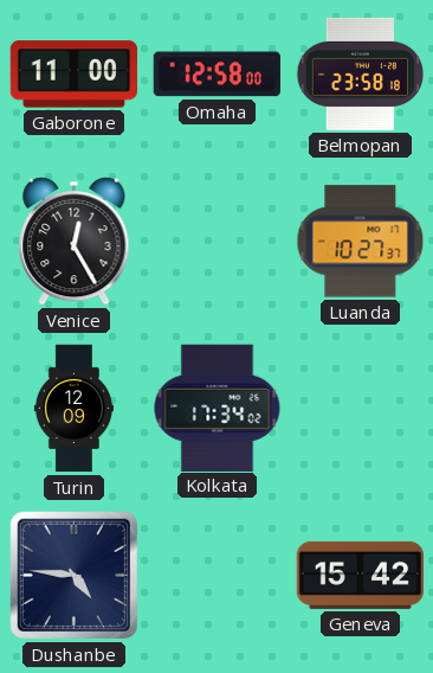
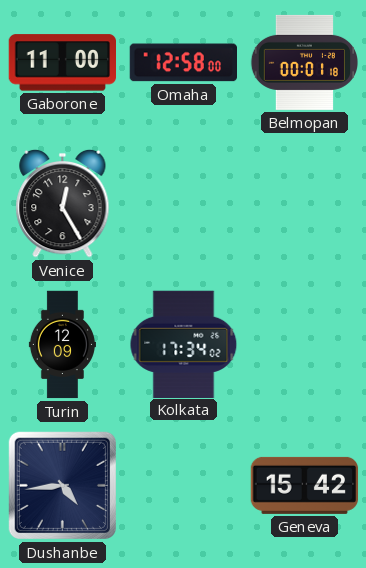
Belmopan: 23:58 -> 00:01
Luanda: 10:27 -> none
Dushanbe: 4:46 -> 4:44
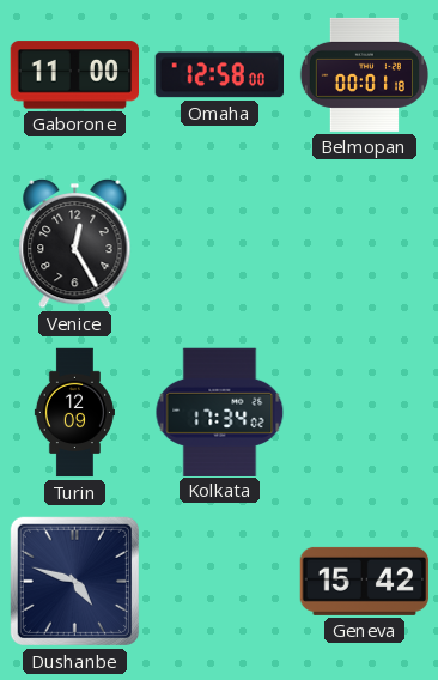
Dushanbe: 4:44 -> 4:48
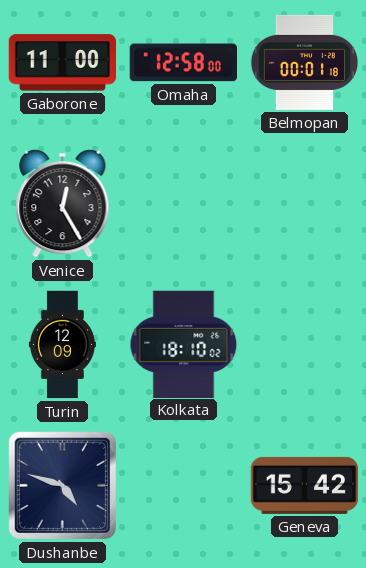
Kolkata: 17:34 -> 18:10
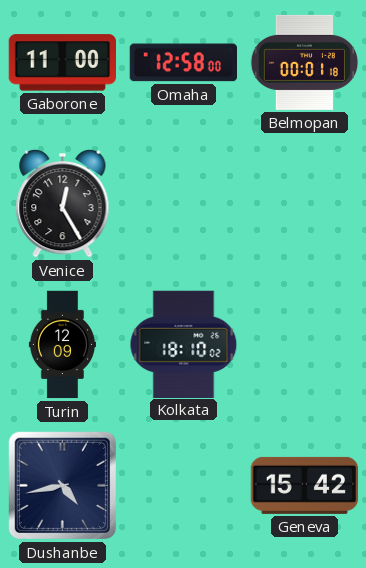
Dushanbe: 4:48 -> 4:43
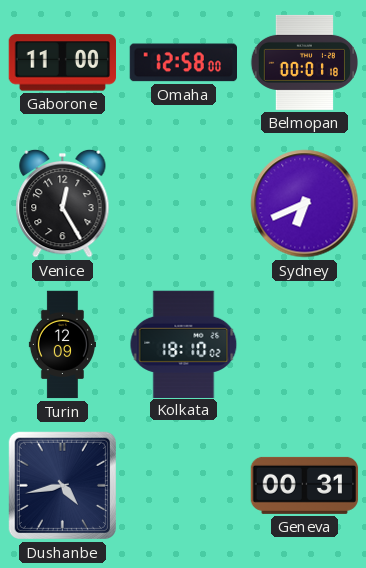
Sydney: none -> 6:41
Geneva: 15:42 -> 00:31
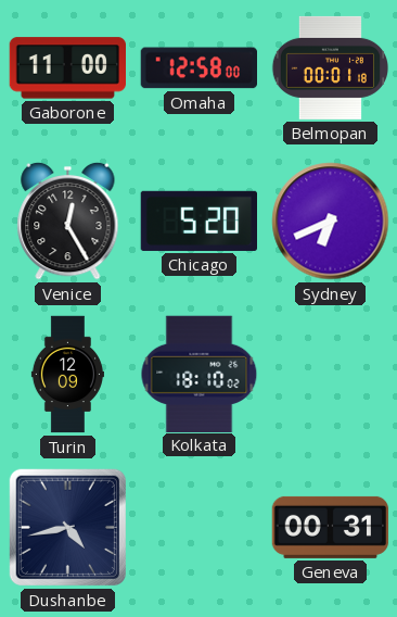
Chicago: none -> 5:20
